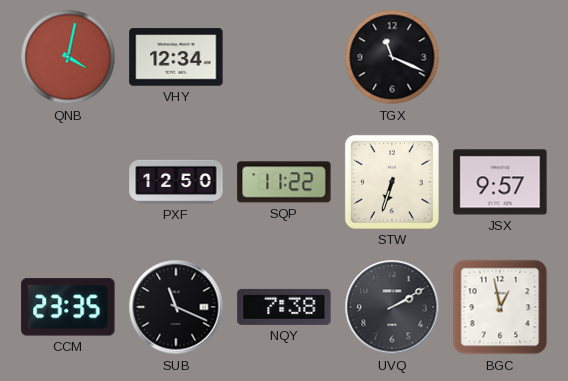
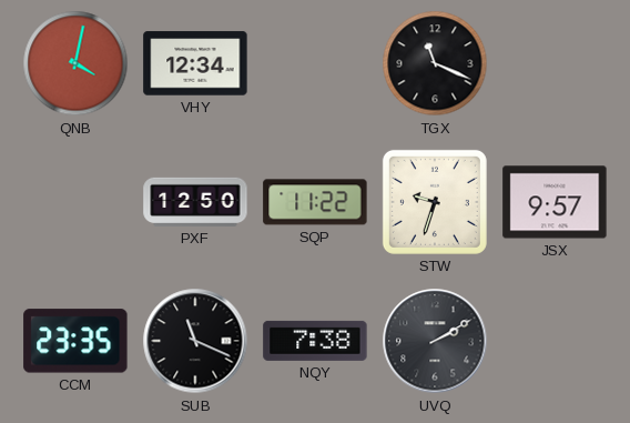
STW: 6:33 -> 9:33
BGC: 12:58 -> none
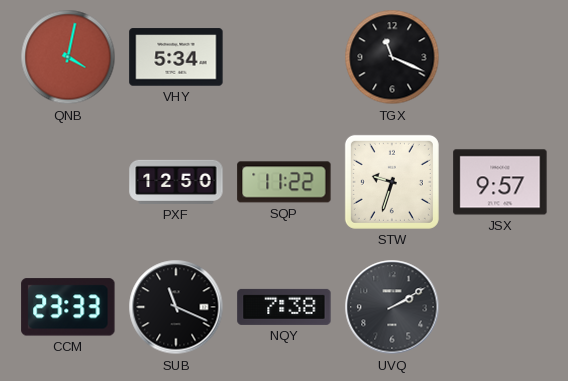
VHY: 12:34 -> 5:34
CCM: 23:35 -> 23:33
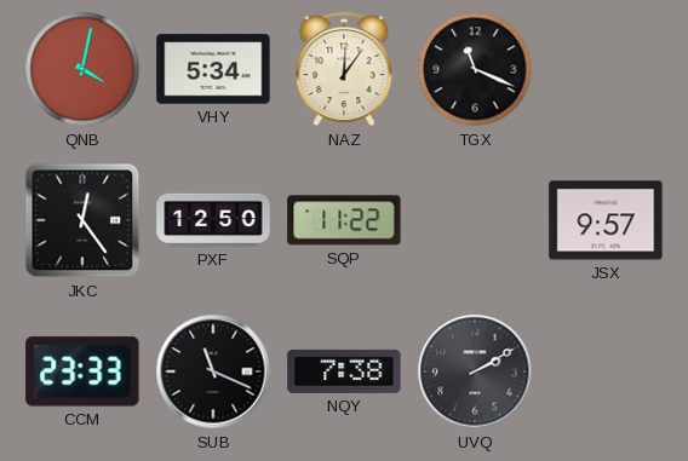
NAZ: none -> 12:06
JKC: none -> 12:24
STW: 9:33 -> none
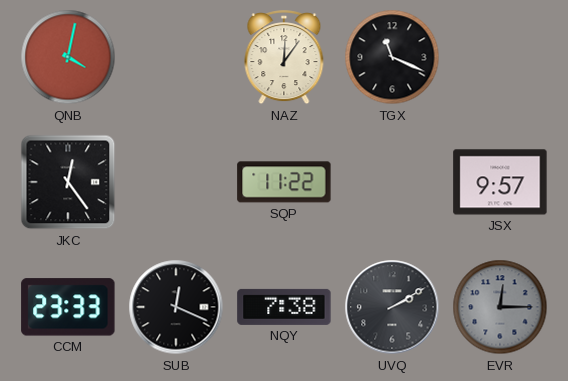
VHY: 5:34 -> none
PXF: 12:50 -> none
SUB: 11:19 -> 12:19
EVR: none -> 12:15
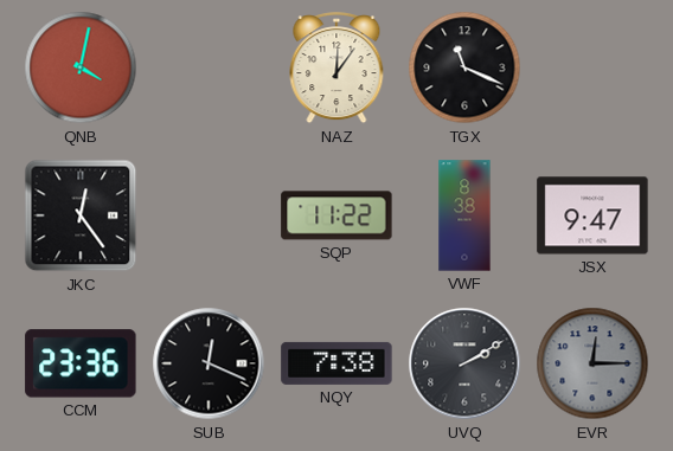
VWF: none -> 8:38
JSX: 9:57 -> 9:47
CCM: 23:33 -> 23:36
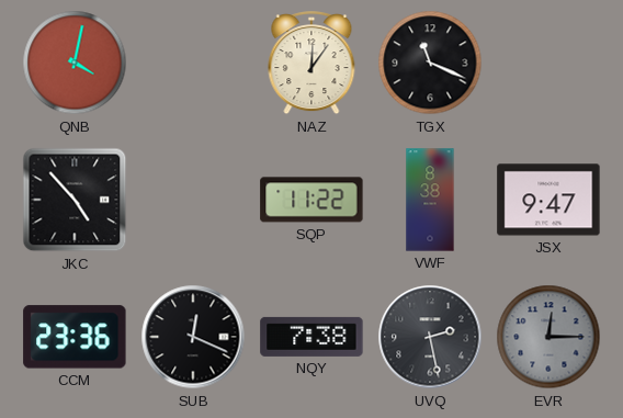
JKC: 12:24 -> 4:53
UVQ: 2:10 -> 2:28
